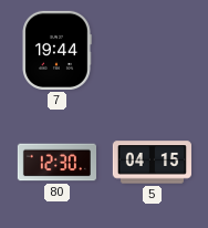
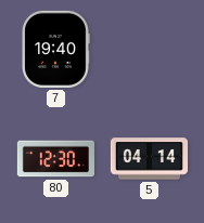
7: 19:44 -> 19:40
5: 04:15 -> 04:14
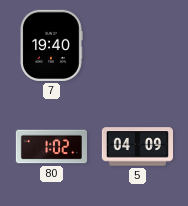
80: 12:30 -> 1:02
5: 04:14 -> 04:09
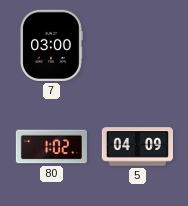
7: 19:40 -> 03:00
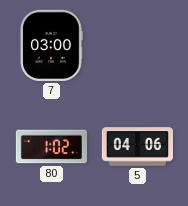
5: 04:09 -> 04:06
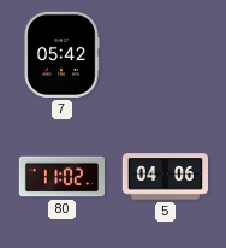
7: 03:00 -> 05:42
80: 1:02 -> 11:02
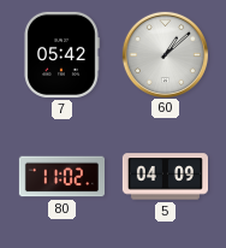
60: none -> 1:08
5: 04:06 -> 04:09
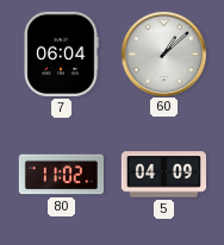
7: 05:42 -> 06:04
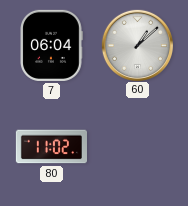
5: 04:09 -> none
